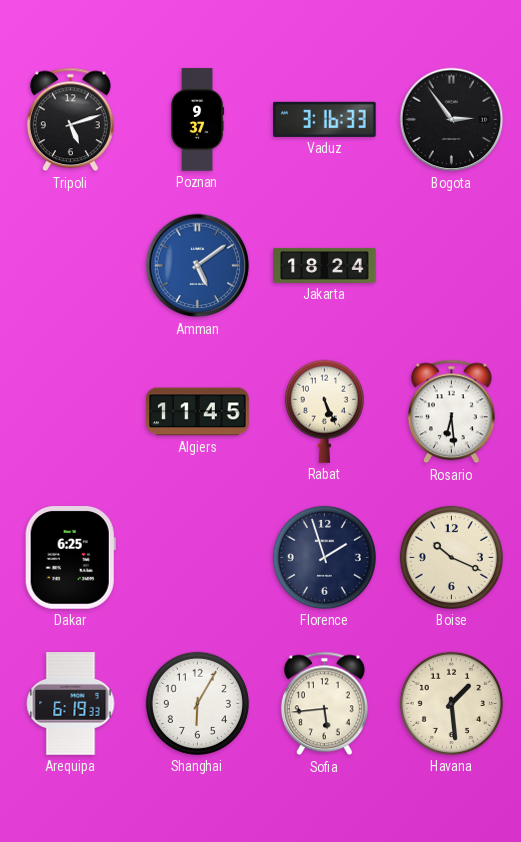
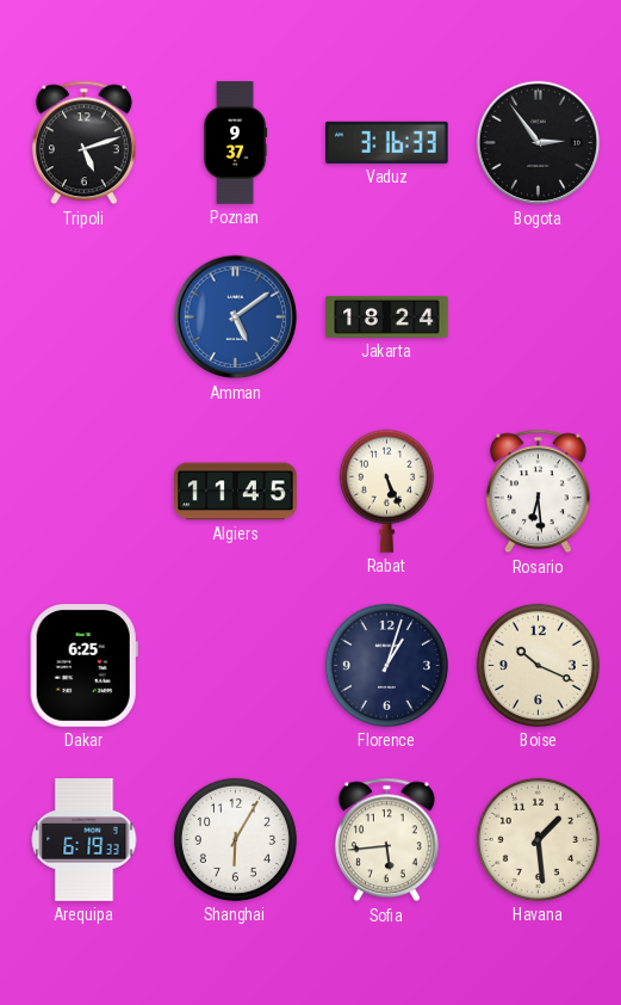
Florence: 1:57 -> 1:03
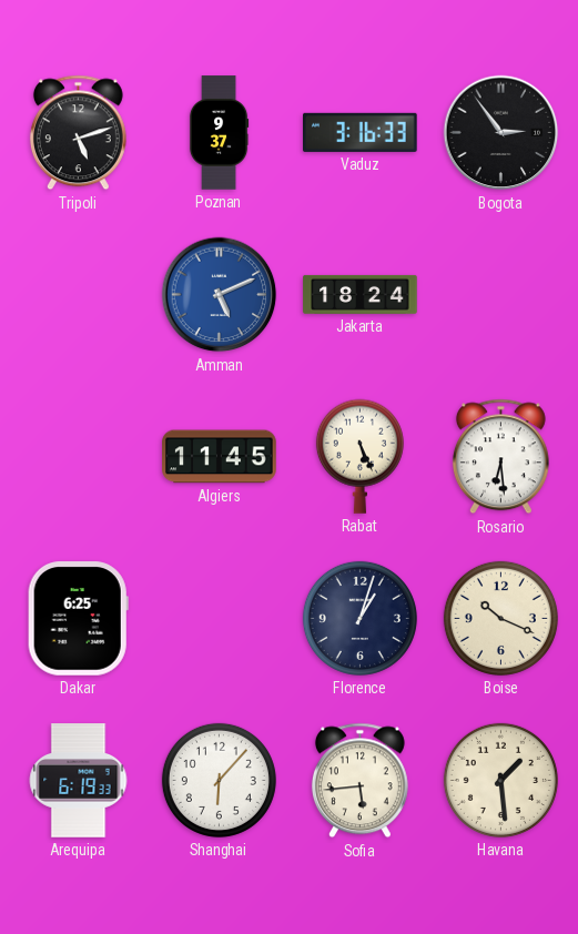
Amman: 5:09 -> 5:11
Shanghai: 6:05 -> 6:07
